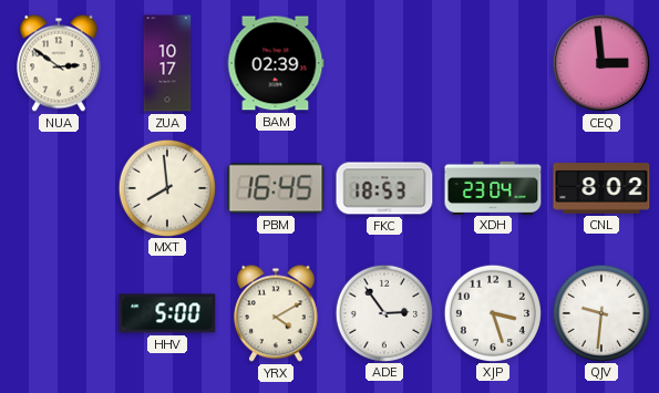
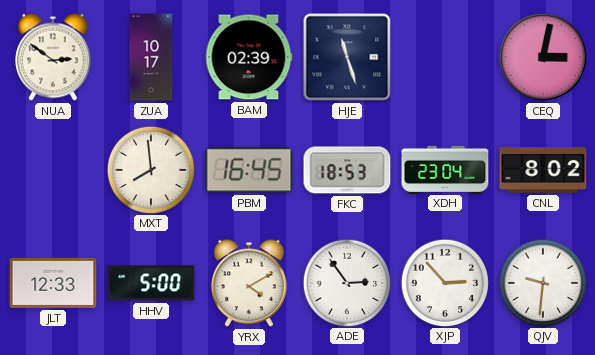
HJE: none -> 11:27
CEQ: 2:59 -> 3:02
JLT: none -> 12:33
XJP: 3:27 -> 2:53
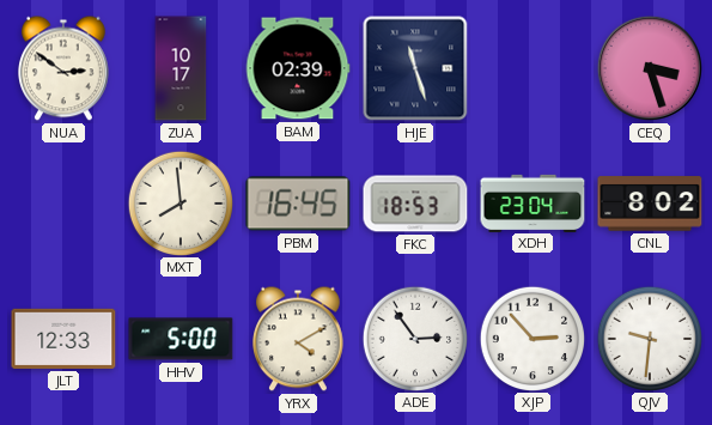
CEQ: 3:02 -> 3:27
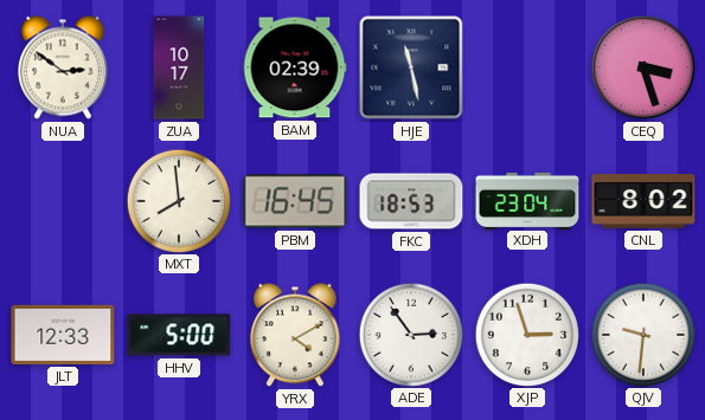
HJE: 11:27 -> 11:28
XJP: 2:53 -> 2:57
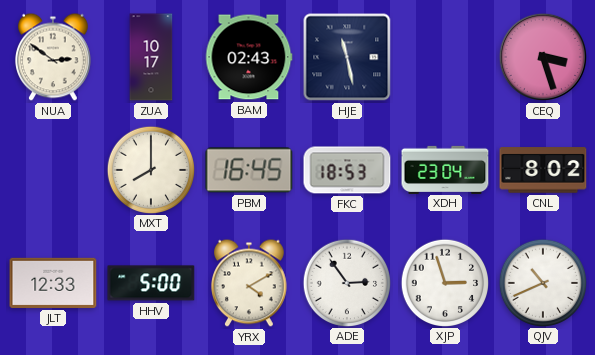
BAM: 02:39 -> 02:43
MXT: 7:59 -> 8:00
QJV: 9:31 -> 10:41
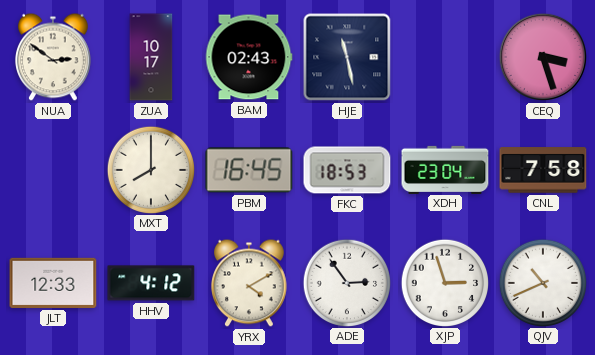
CNL: 8:02 -> 7:58
HHV: 5:00 -> 4:12
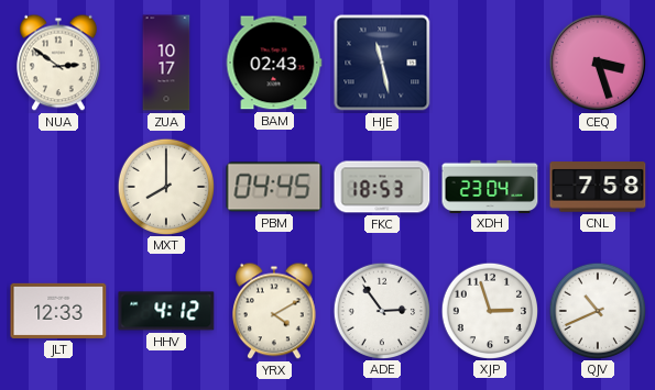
PBM: 16:45 -> 04:45
